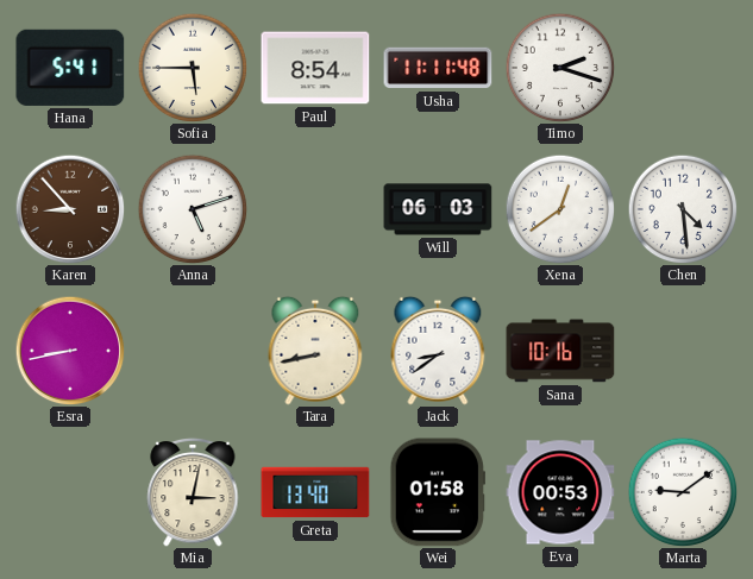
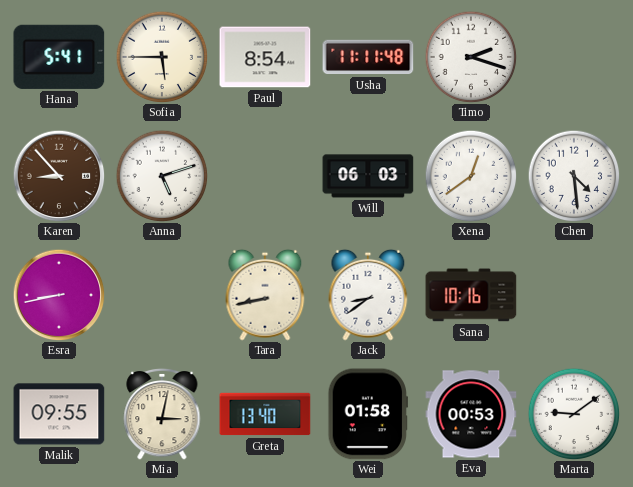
Malik: none -> 09:55
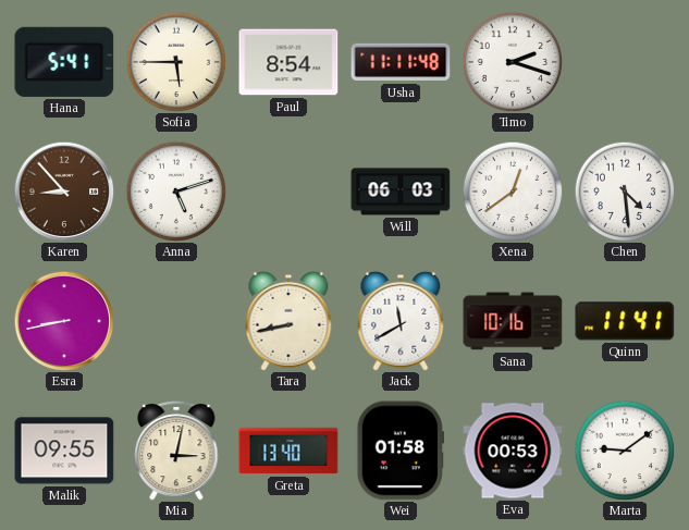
Jack: 8:39 -> 11:40
Quinn: none -> 11:41
